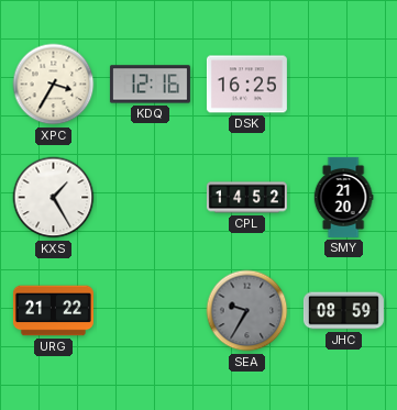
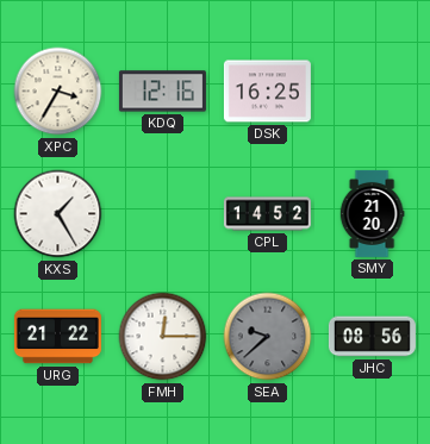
FMH: none -> 12:15
SEA: 9:35 -> 9:38
JHC: 08:59 -> 08:56
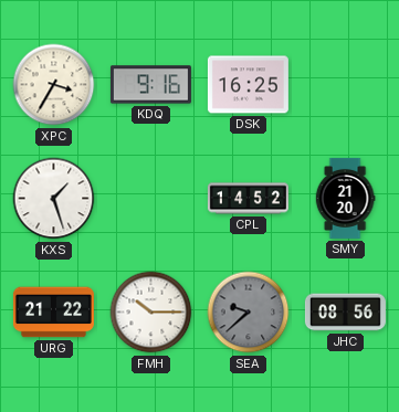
KDQ: 12:16 -> 9:16
KXS: 1:25 -> 1:27
FMH: 12:15 -> 10:15
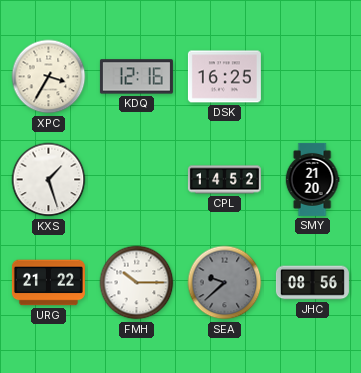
KDQ: 9:16 -> 12:16
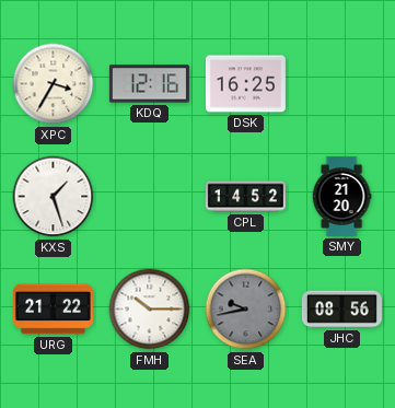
SEA: 9:38 -> 9:43
